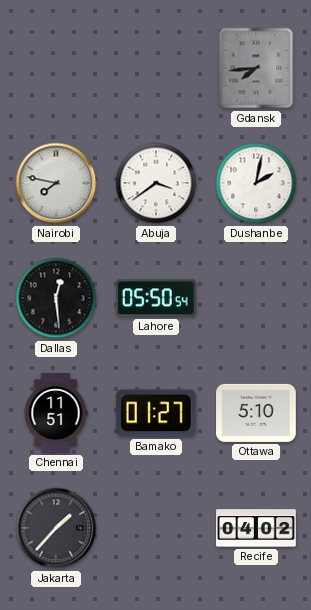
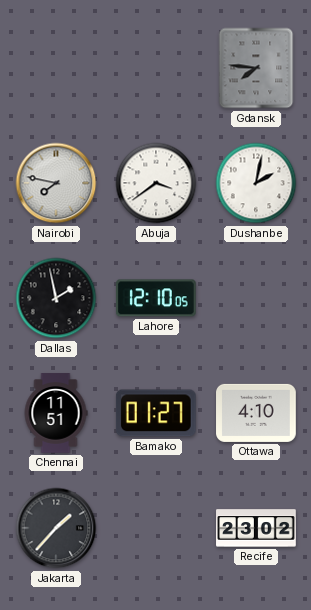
Gdansk: 7:44 -> 7:46
Dallas: 12:29 -> 1:58
Lahore: 05:50 -> 12:10
Ottawa: 5:10 -> 4:10
Recife: 04:02 -> 23:02
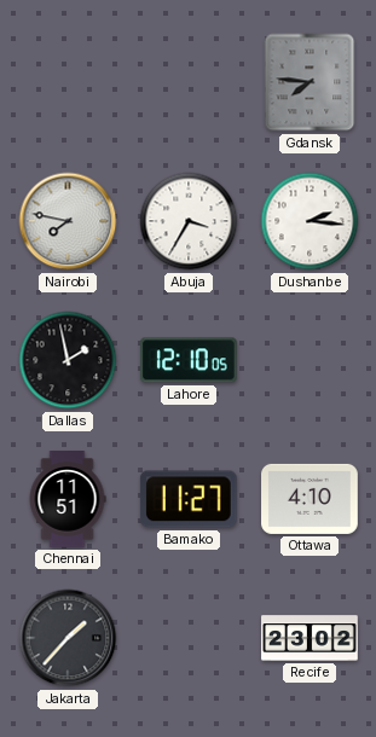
Abuja: 3:39 -> 3:35
Dushanbe: 2:02 -> 2:16
Bamako: 01:27 -> 11:27
